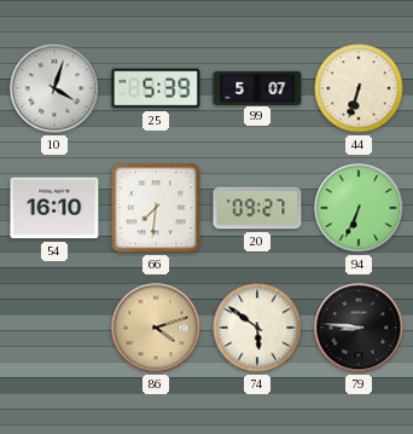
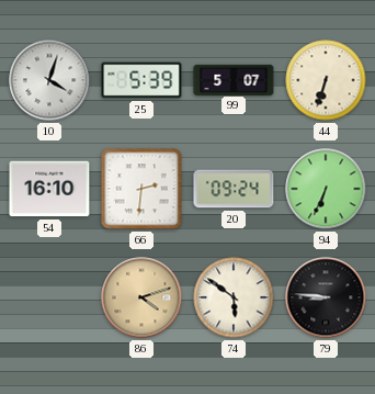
66: 7:31 -> 2:31
20: 09:27 -> 09:24
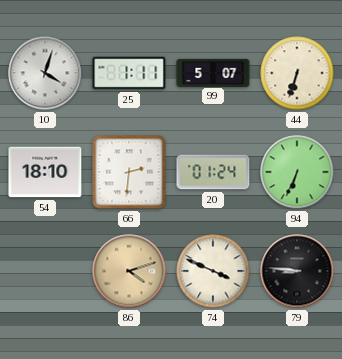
25: 5:39 -> 1:11
54: 16:10 -> 18:10
20: 09:24 -> 01:24
74: 5:51 -> 3:49
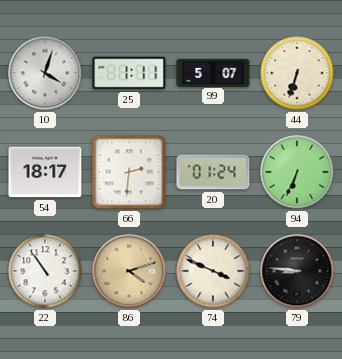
54: 18:10 -> 18:17
22: none -> 10:54
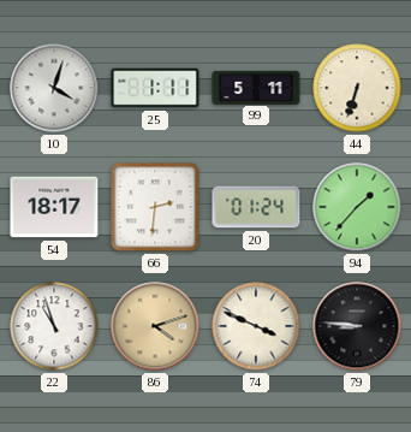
99: 5:07 -> 5:11
94: 6:34 -> 1:37
22: 10:54 -> 10:57
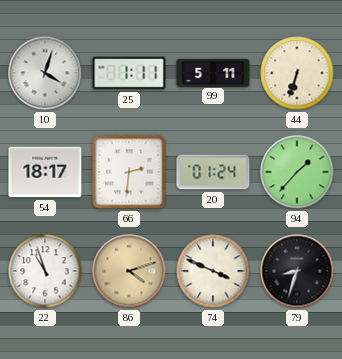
79: 8:46 -> 8:33
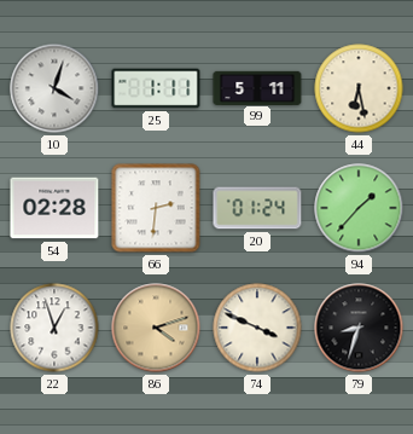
44: 6:33 -> 6:28
54: 18:17 -> 02:28
22: 10:57 -> 12:57
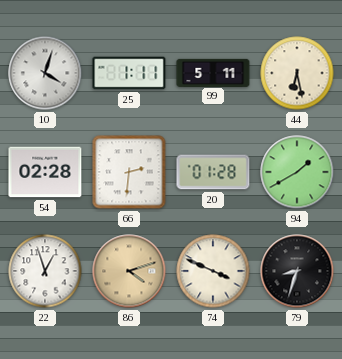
20: 01:24 -> 01:28
94: 1:37 -> 1:40
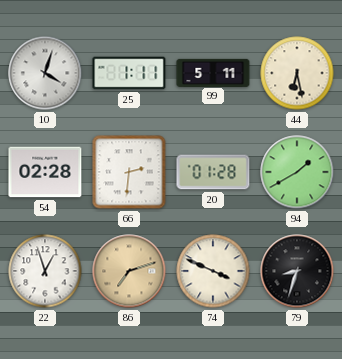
86: 4:12 -> 7:12
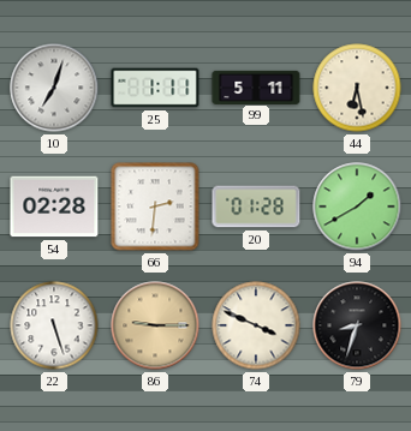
10: 4:03 -> 7:03
22: 12:57 -> 5:27
86: 7:12 -> 9:15
